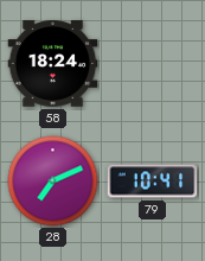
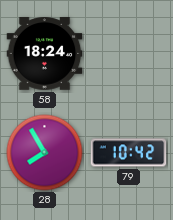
28: 7:11 -> 7:55
79: 10:41 -> 10:42
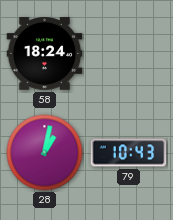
28: 7:55 -> 1:02
79: 10:42 -> 10:43
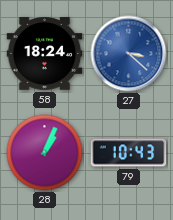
27: none -> 3:22
28: 1:02 -> 1:04
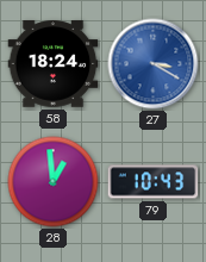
27: 3:22 -> 3:20
28: 1:04 -> 12:59
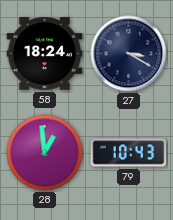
27 dial: blue -> navy
